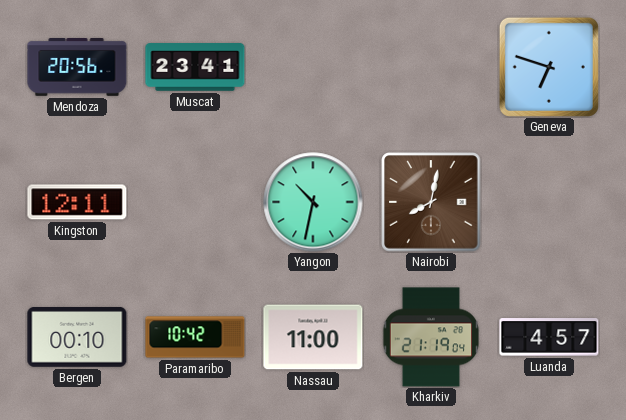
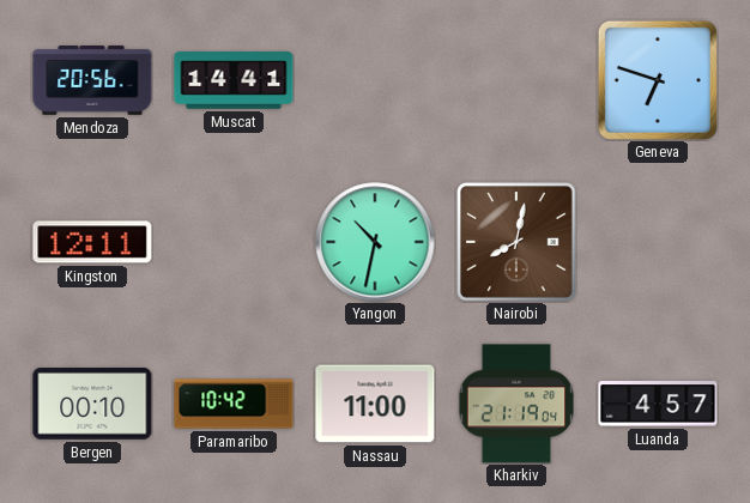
Muscat: 23:41 -> 14:41
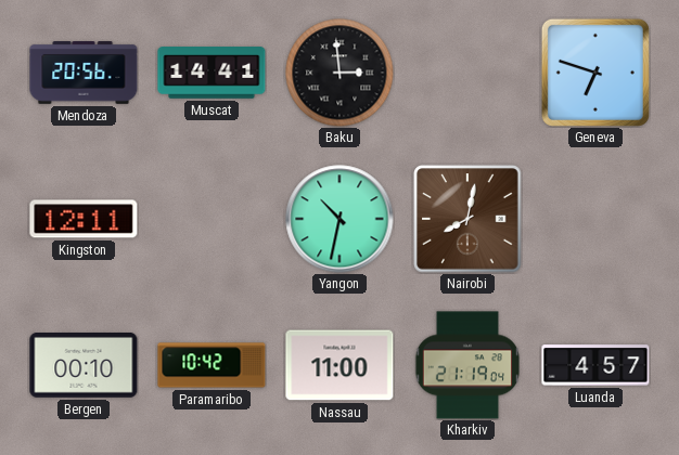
Baku: none -> 2:59
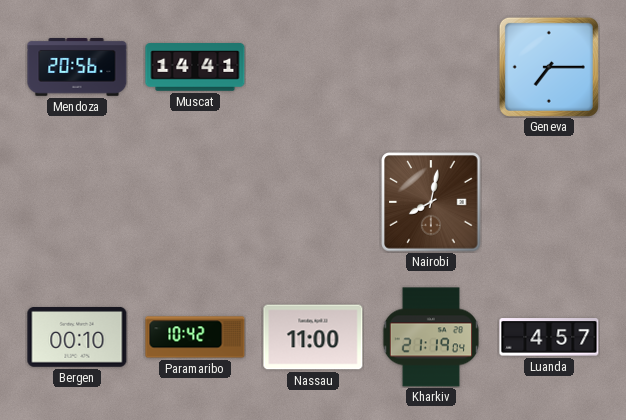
Baku: 2:59 -> none
Geneva: 6:48 -> 7:15
Kingston: 12:11 -> none
Yangon: 10:32 -> none
